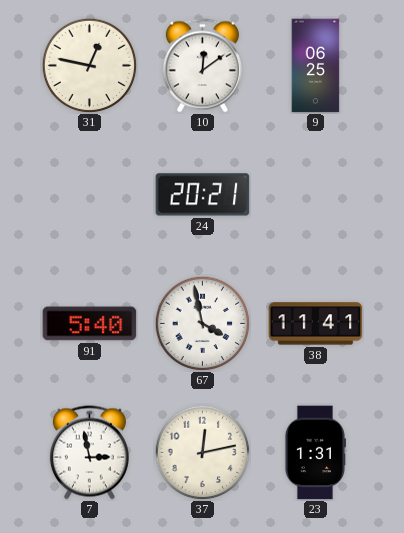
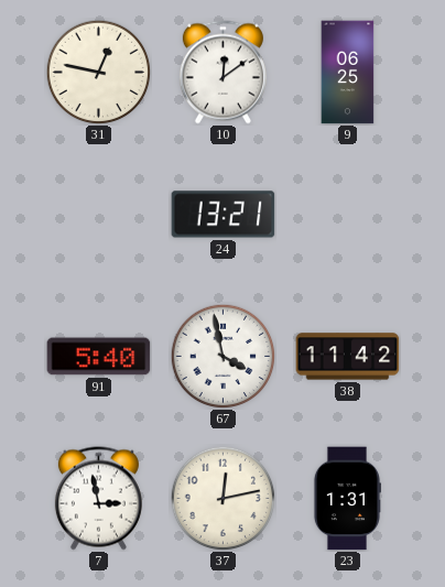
24: 20:21 -> 13:21
38: 11:41 -> 11:42
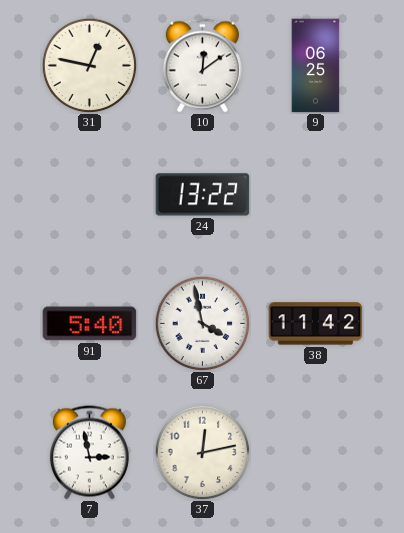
24: 13:21 -> 13:22
23: 1:31 -> none
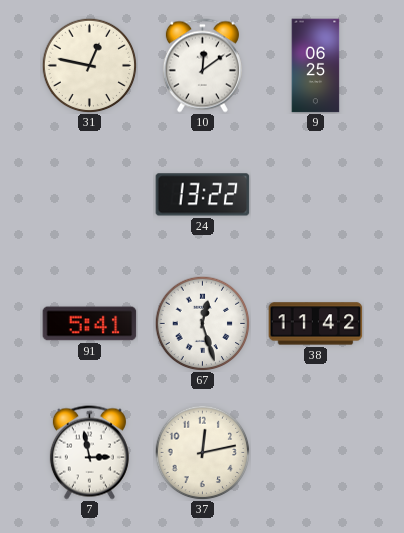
91: 5:40 -> 5:41
67: 3:58 -> 12:27
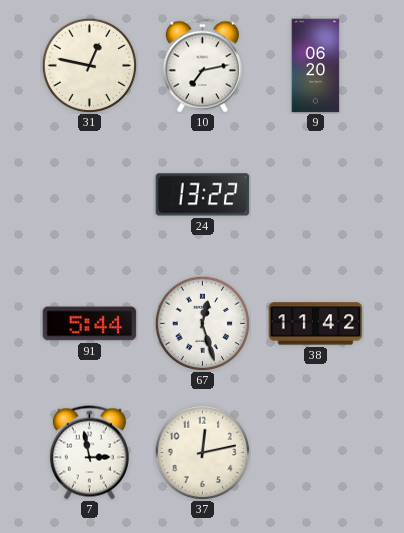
10: 12:09 -> 7:13
9: 06:25 -> 06:20
91: 5:41 -> 5:44
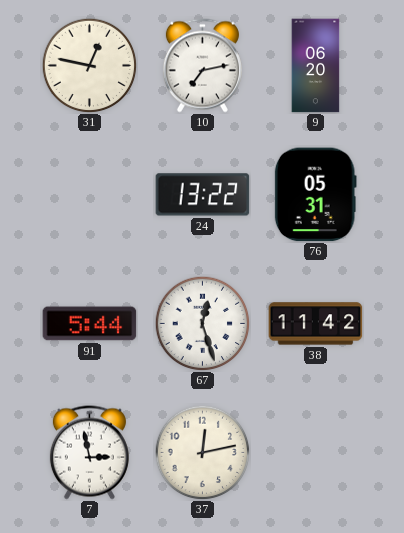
76: none -> 05:31
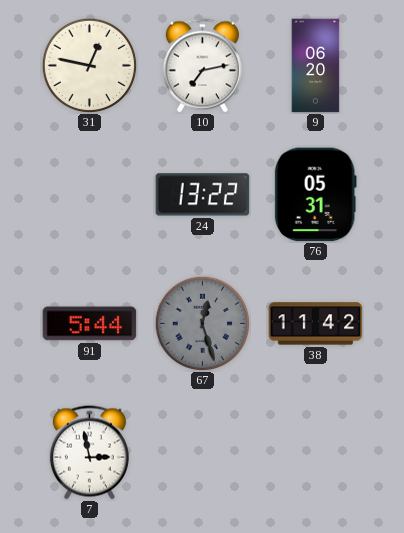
67 dial: white -> grey
37: 12:13 -> none
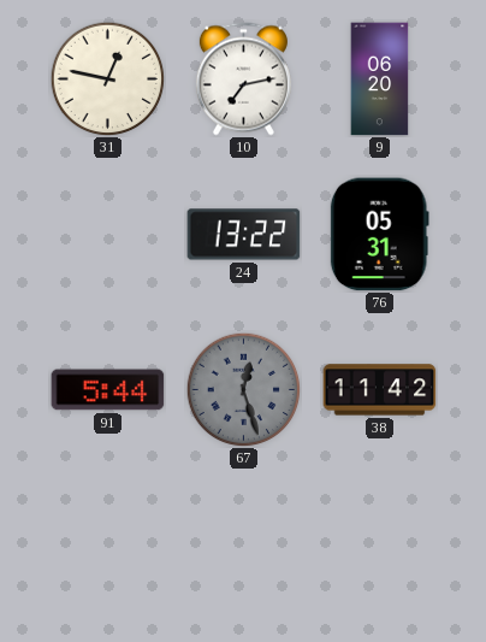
7: 2:58 -> none
